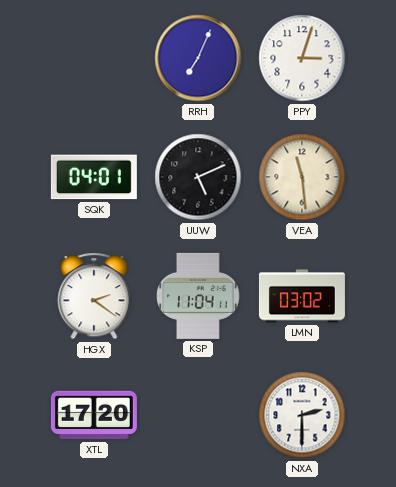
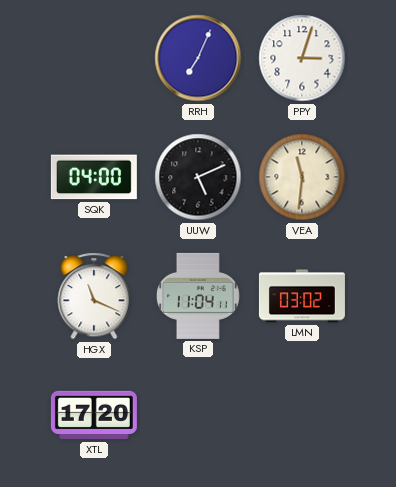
SQK: 04:01 -> 04:00
VEA: 11:29 -> 11:31
HGX: 2:21 -> 11:19
NXA: 2:30 -> none
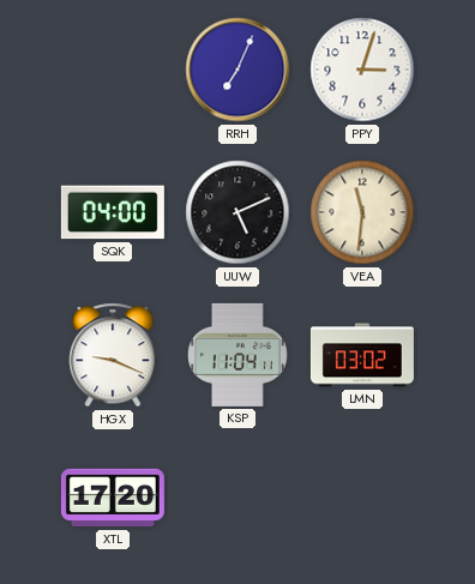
HGX: 11:19 -> 9:19
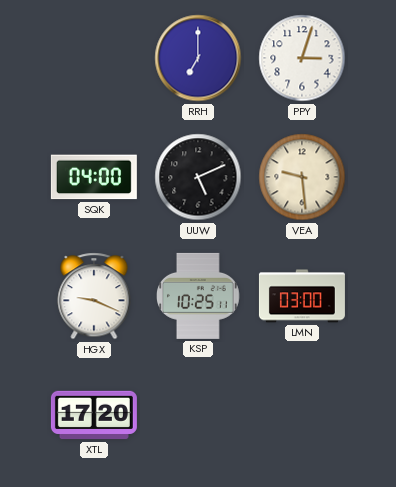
RRH: 7:04 -> 7:00
VEA: 11:31 -> 9:29
KSP: 11:04 -> 10:25
LMN: 03:02 -> 03:00
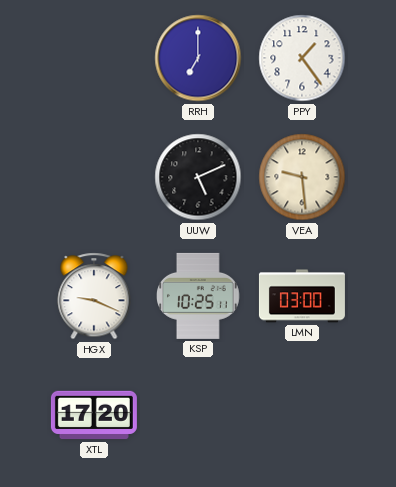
PPY: 3:03 -> 1:24
SQK: 04:00 -> none
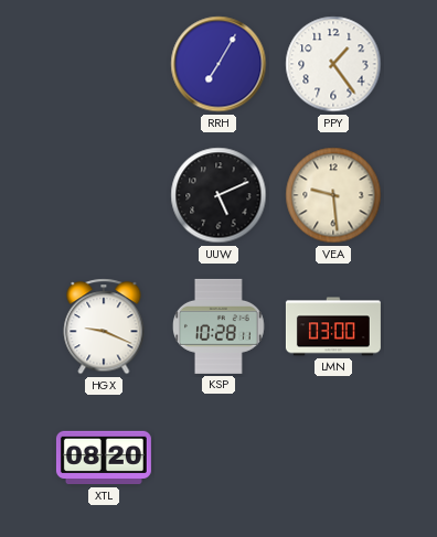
RRH: 7:00 -> 7:05
KSP: 10:25 -> 10:28
XTL: 17:20 -> 08:20
